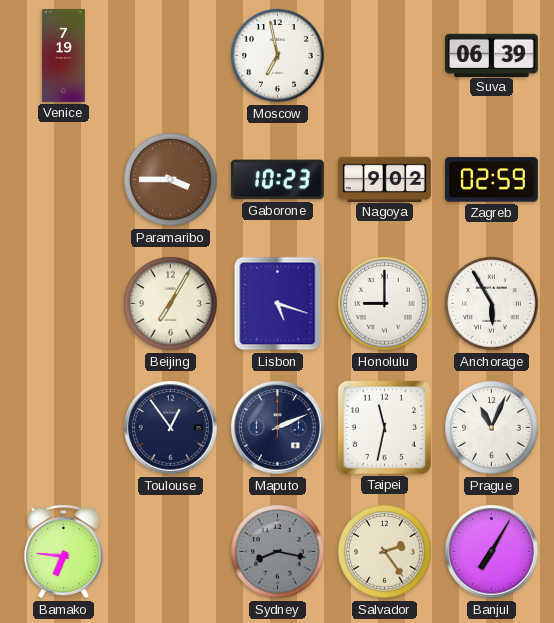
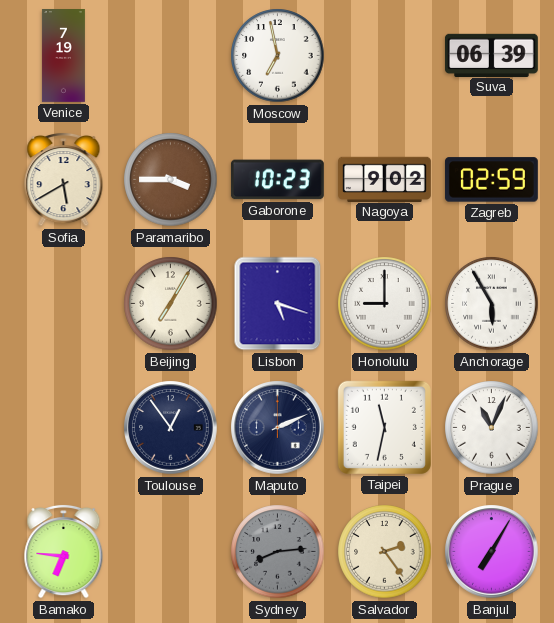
Sofia: none -> 5:40
Sydney: 8:17 -> 8:14
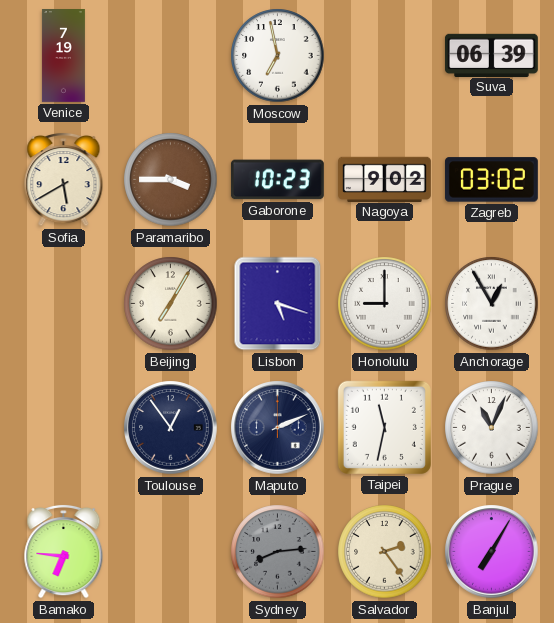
Zagreb: 02:59 -> 03:02
Anchorage: 5:55 -> 12:55
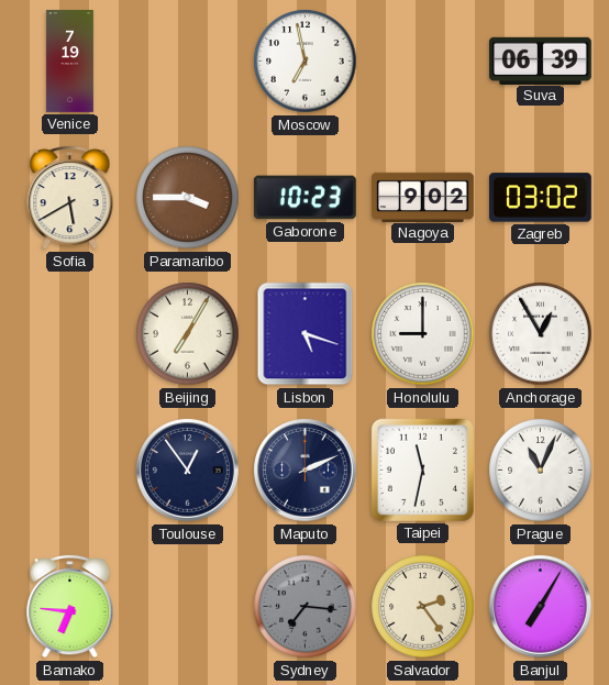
Sydney: 8:14 -> 7:16
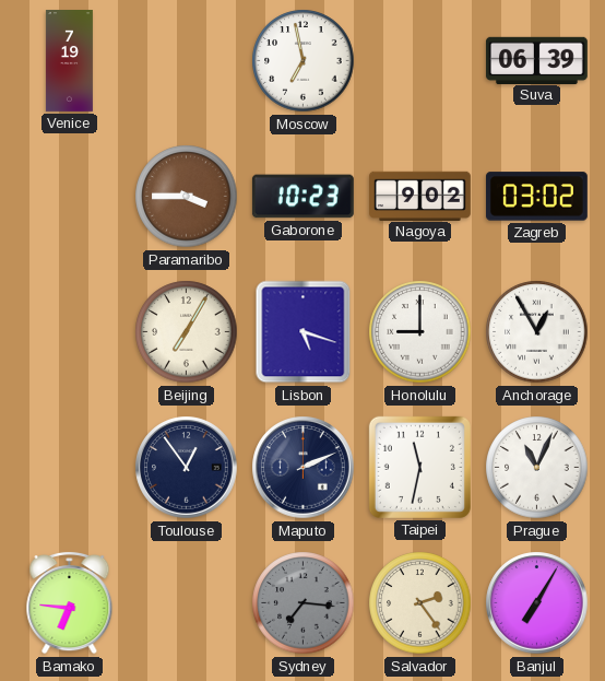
Sofia: 5:40 -> none
